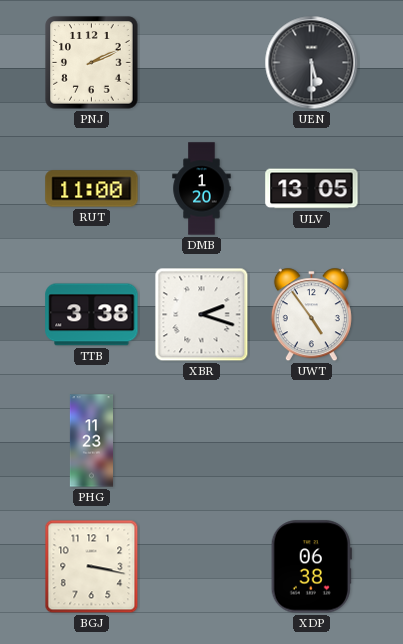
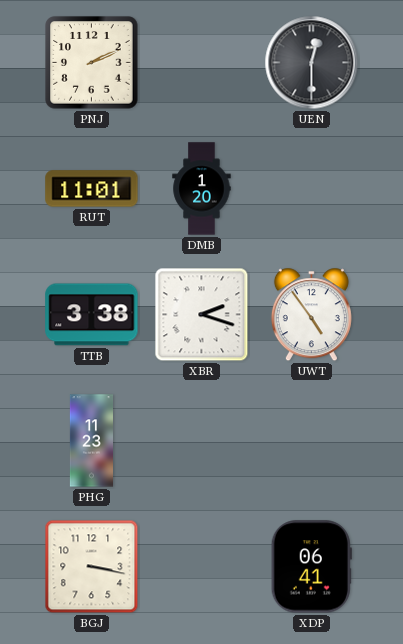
UEN: 5:30 -> 12:30
RUT: 11:00 -> 11:01
ULV: 13:05 -> none
XDP: 06:38 -> 06:41
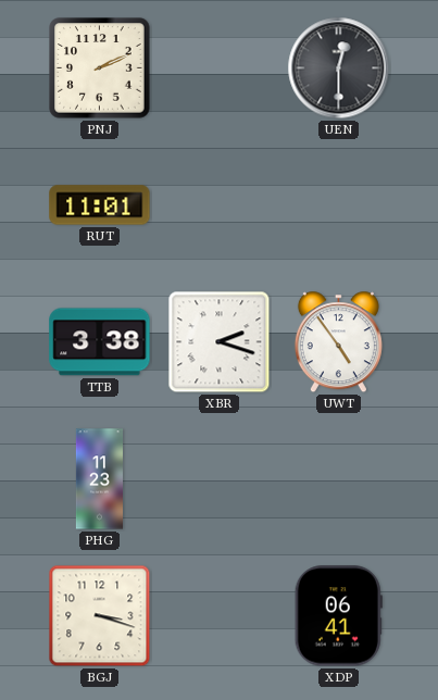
DMB: 1:20 -> none
BGJ: 3:17 -> 3:18
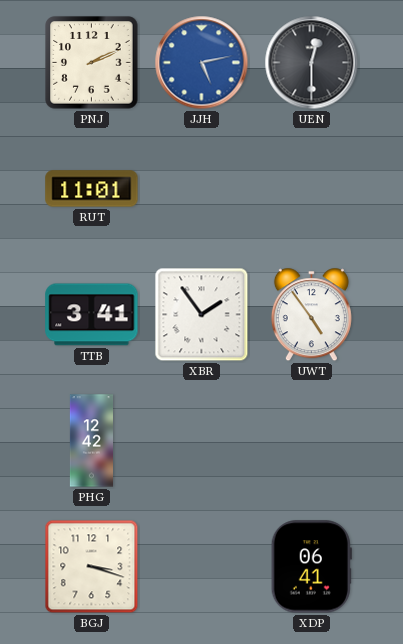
JJH: none -> 5:13
TTB: 3:38 -> 3:41
XBR: 2:18 -> 1:54
PHG: 11:23 -> 12:42
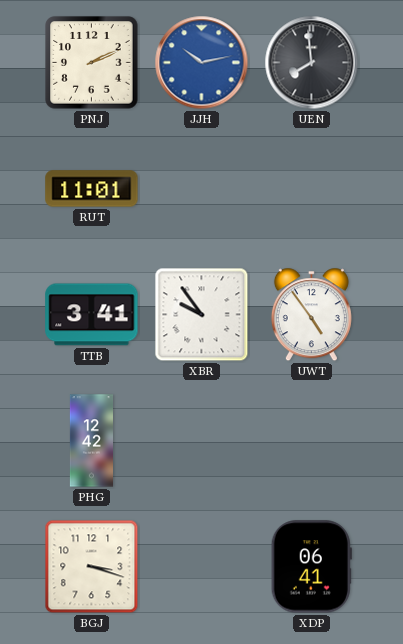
JJH: 5:13 -> 10:13
UEN: 12:30 -> 7:59
XBR: 1:54 -> 9:54
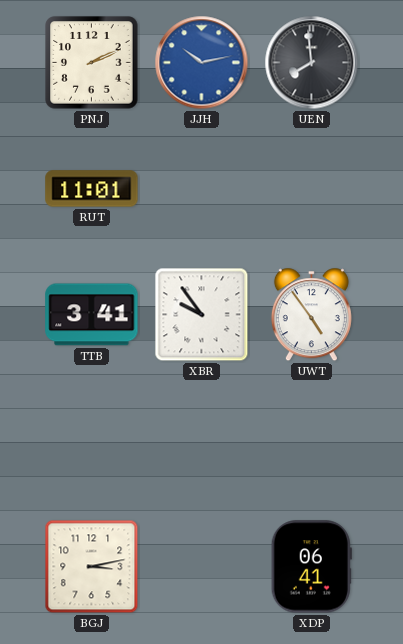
PHG: 12:42 -> none
BGJ: 3:18 -> 3:13
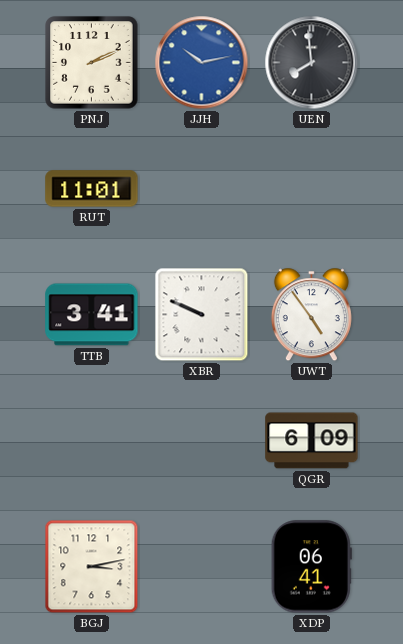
XBR: 9:54 -> 9:49
QGR: none -> 6:09
